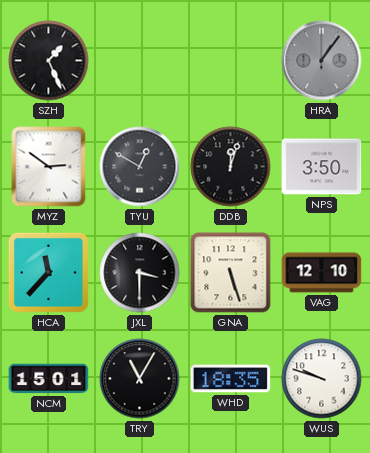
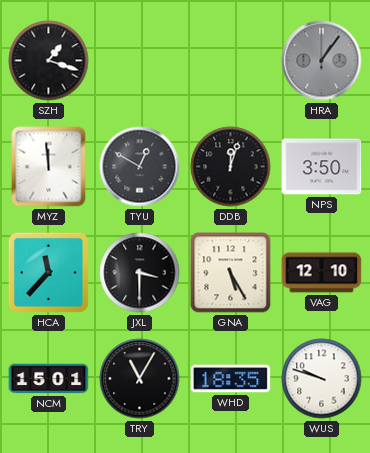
SZH: 1:26 -> 1:18
MYZ: 2:51 -> 11:59
GNA: 5:27 -> 5:25
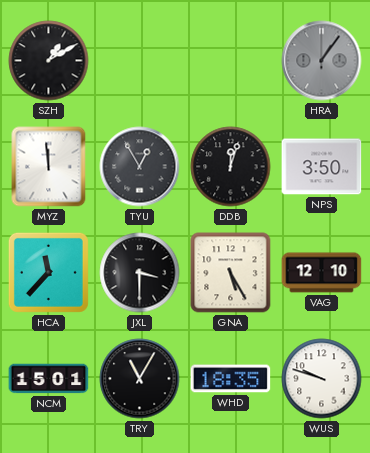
SZH: 1:18 -> 1:10
TYU: 12:50 -> 12:55
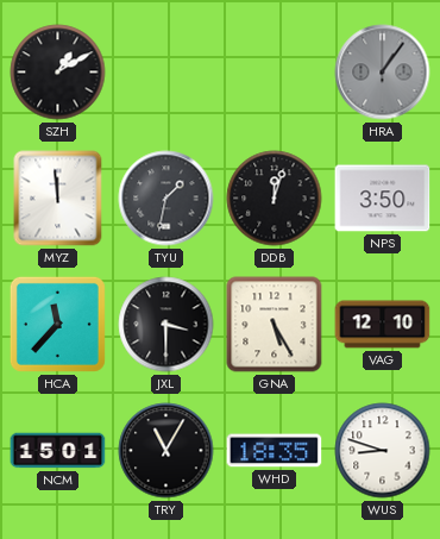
TYU: 12:55 -> 1:32
WUS: 9:48 -> 8:48
